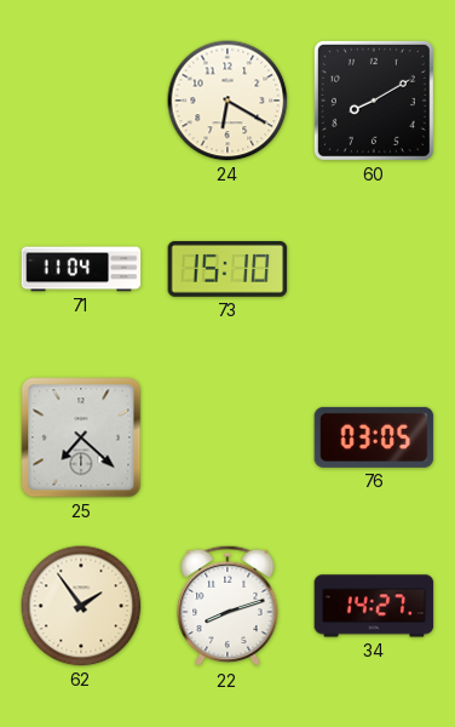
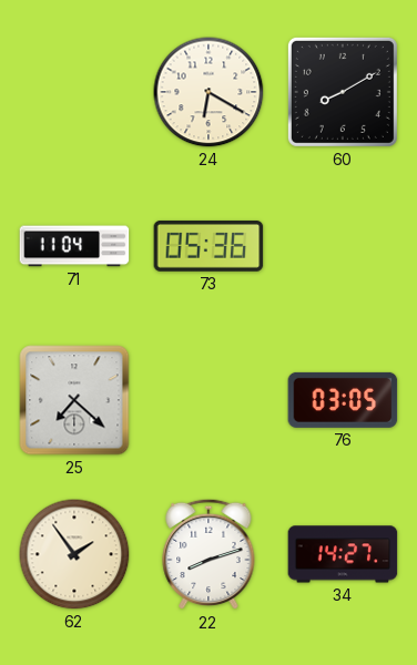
73: 15:10 -> 05:36
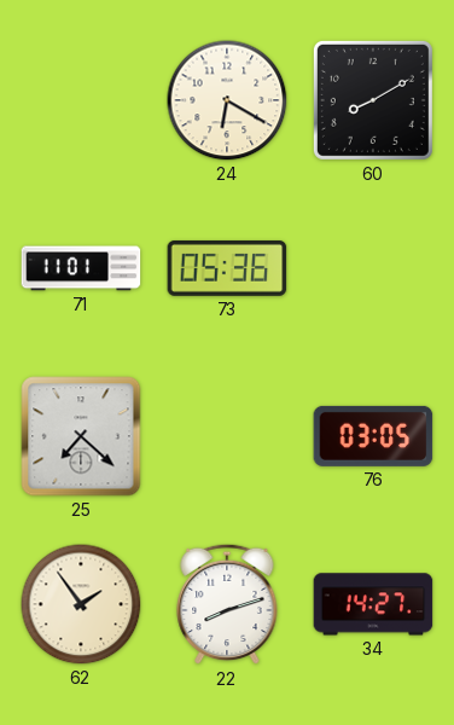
71: 11:04 -> 11:01
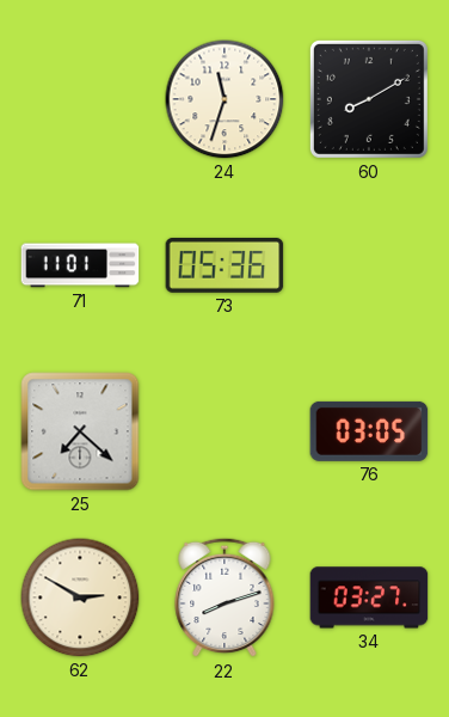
24: 6:20 -> 11:33
62: 1:54 -> 2:50
34: 14:27 -> 03:27
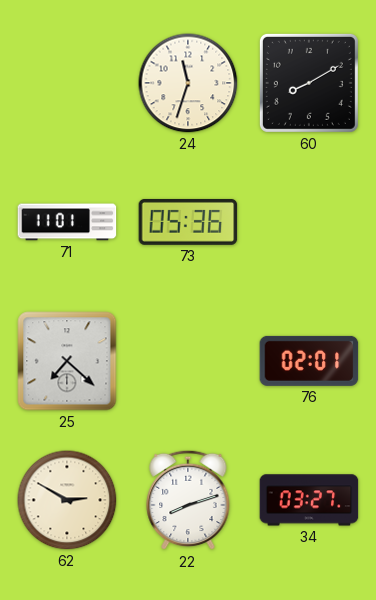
76: 03:05 -> 02:01
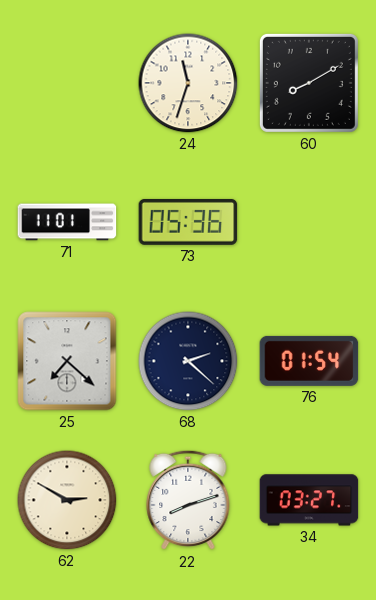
68: none -> 2:22
76: 02:01 -> 01:54
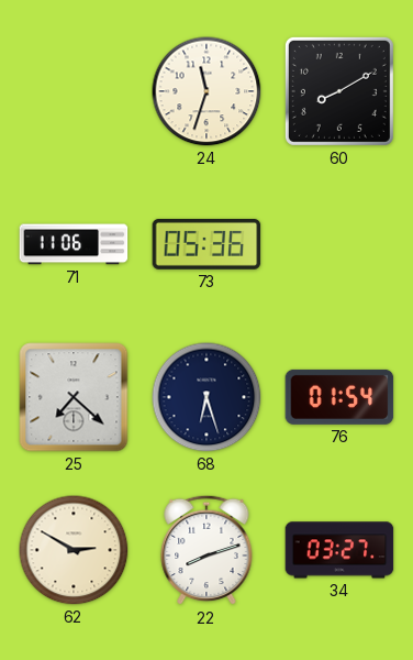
71: 11:01 -> 11:06
68: 2:22 -> 6:27
